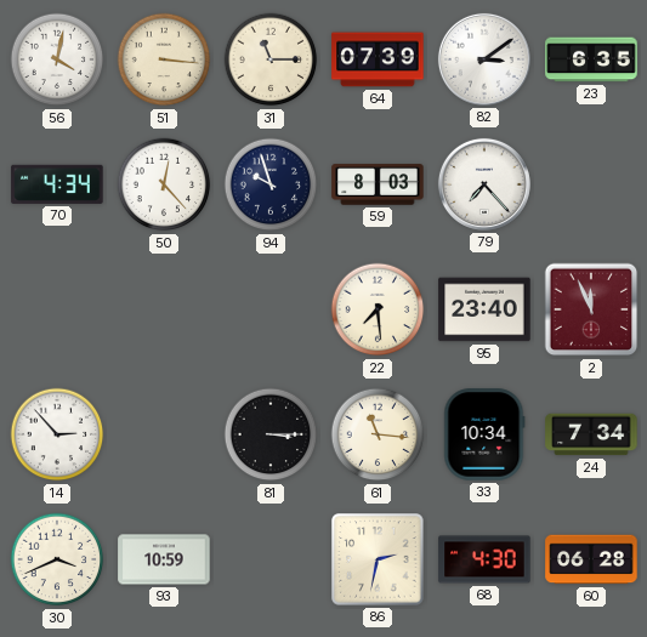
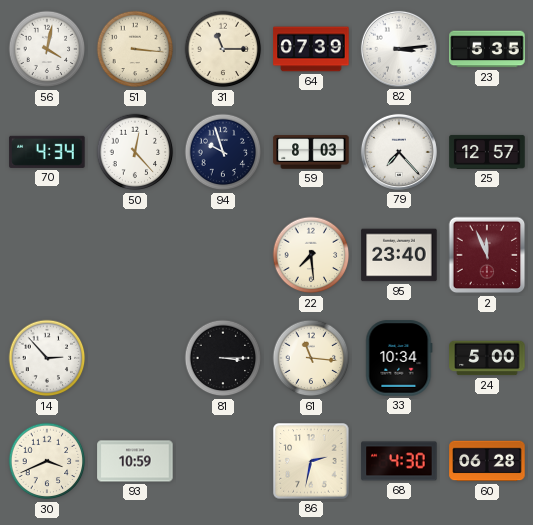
82: 3:09 -> 3:14
23: 6:35 -> 5:35
25: none -> 12:57
24: 7:34 -> 5:00
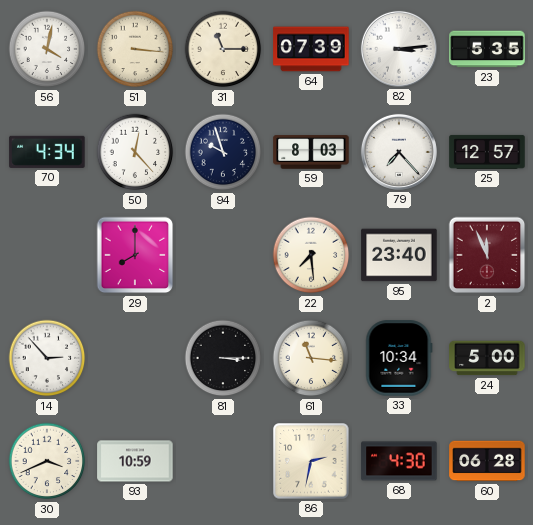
29: none -> 8:00
